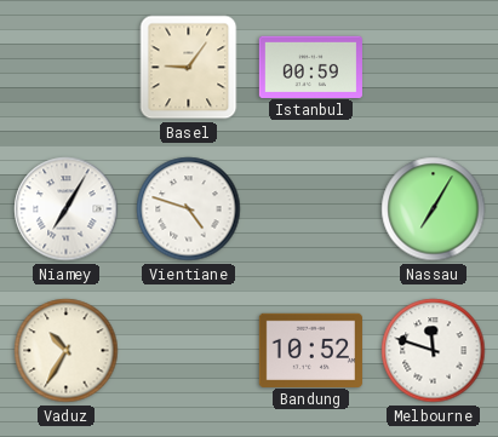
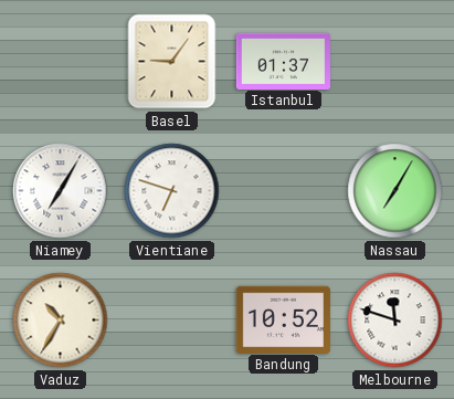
Istanbul: 00:59 -> 01:37
Vientiane: 4:48 -> 6:48
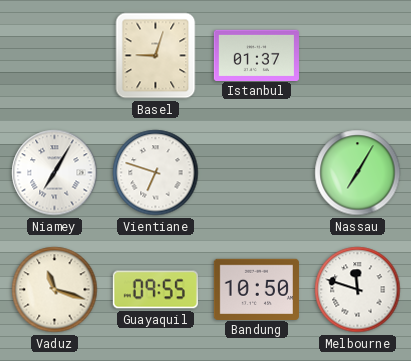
Basel: 9:06 -> 9:03
Vaduz: 10:35 -> 11:18
Guayaquil: none -> 09:55
Bandung: 10:52 -> 10:50
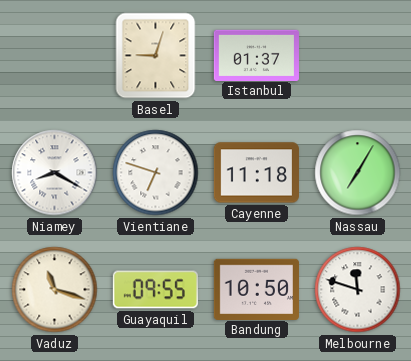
Niamey: 7:05 -> 8:20
Cayenne: none -> 11:18
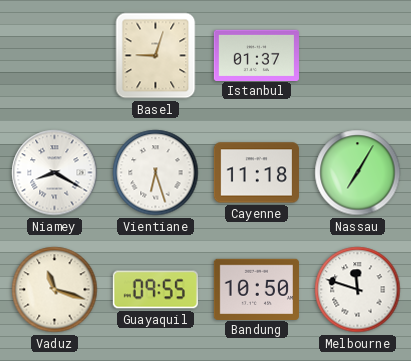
Vientiane: 6:48 -> 6:27
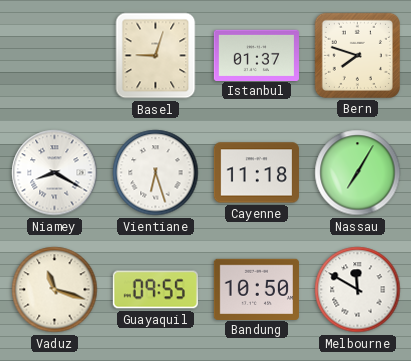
Bern: none -> 7:48
Melbourne: 11:48 -> 11:50
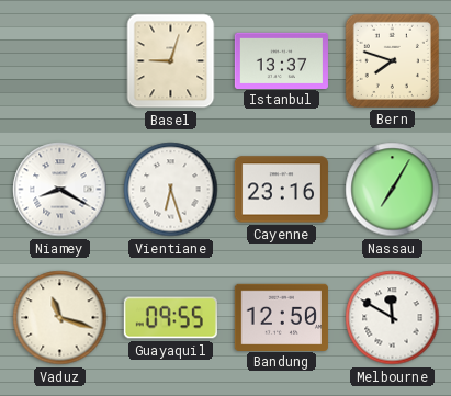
Istanbul: 01:37 -> 13:37
Cayenne: 11:18 -> 23:16
Bandung: 10:50 -> 12:50
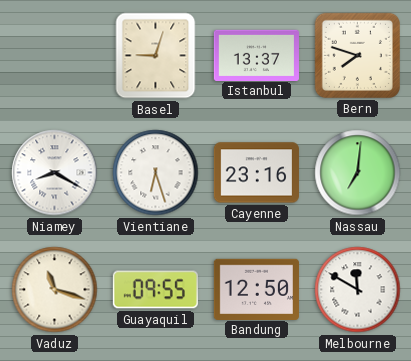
Nassau: 7:05 -> 7:01
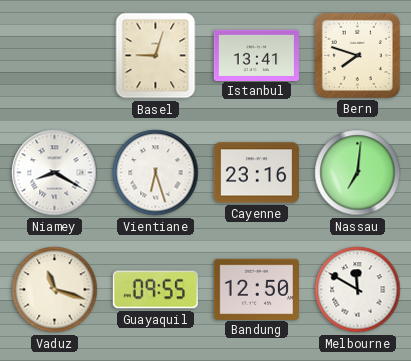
Istanbul: 13:37 -> 13:41
